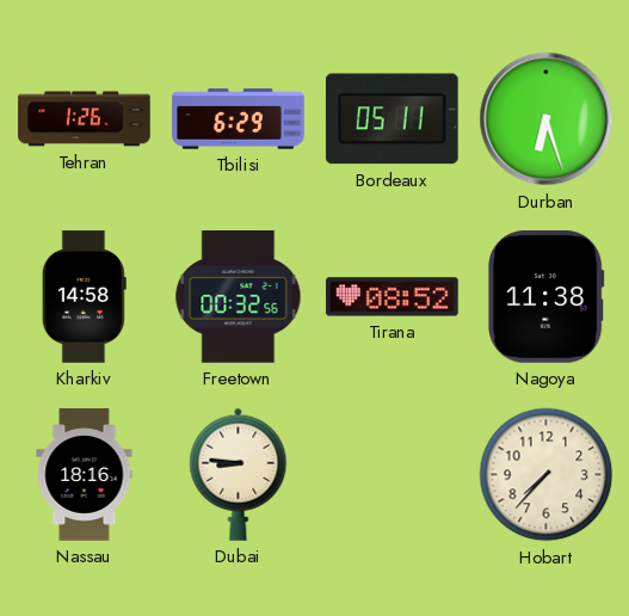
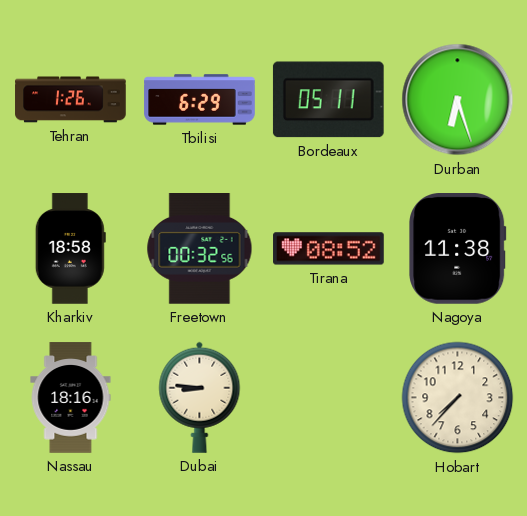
Kharkiv: 14:58 -> 18:58
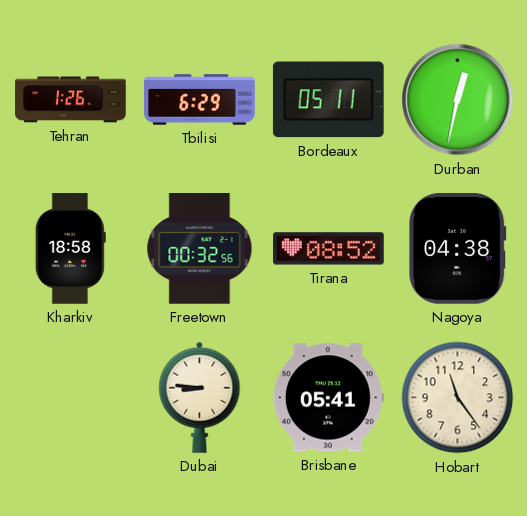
Durban: 6:27 -> 12:32
Nagoya: 11:38 -> 04:38
Nassau: 18:16 -> none
Brisbane: none -> 05:41
Hobart: 7:37 -> 11:24
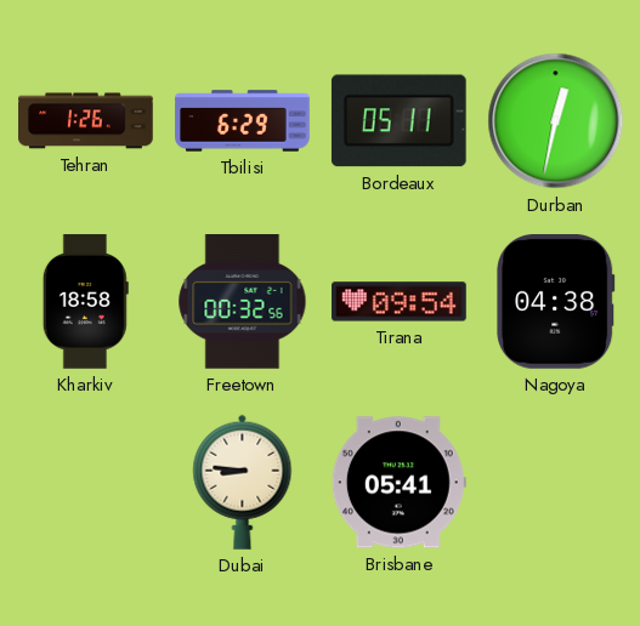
Tirana: 08:52 -> 09:54
Hobart: 11:24 -> none
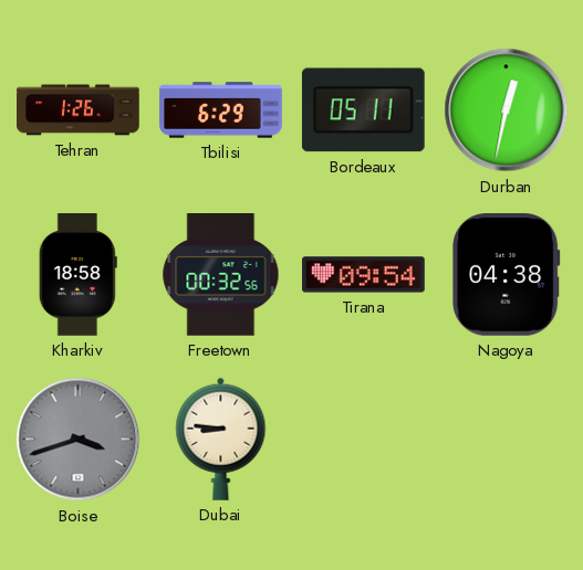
Boise: none -> 3:42
Brisbane: 05:41 -> none
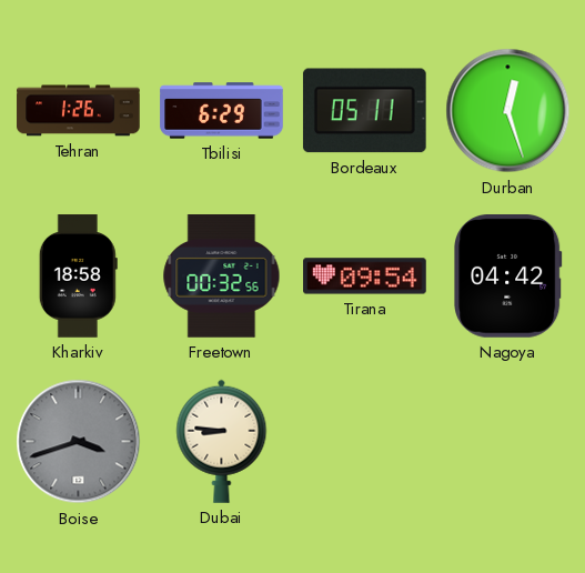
Durban: 12:32 -> 12:27
Nagoya: 04:38 -> 04:42
